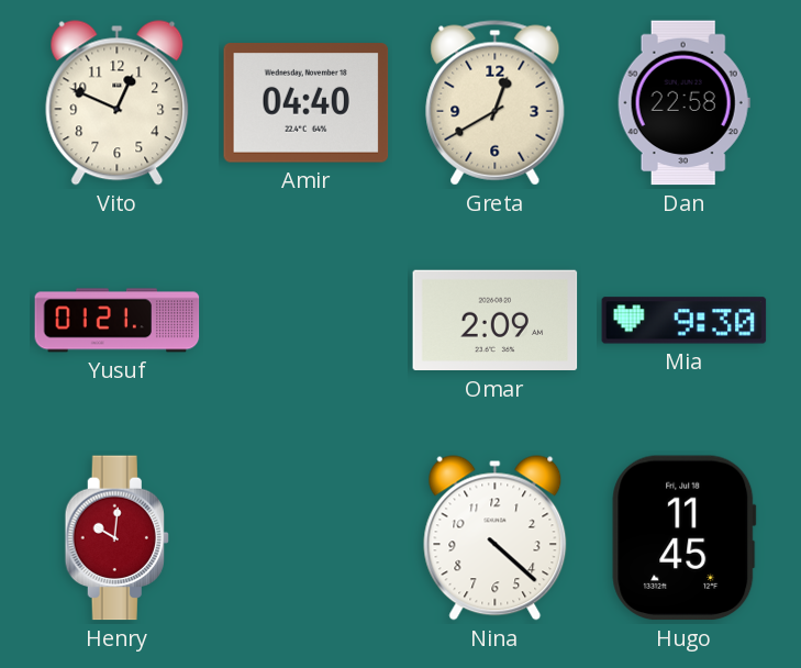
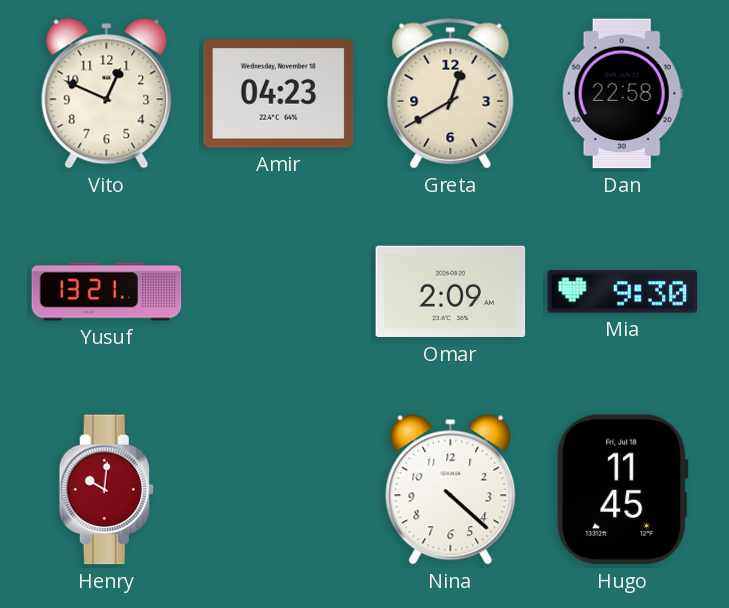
Amir: 04:40 -> 04:23
Yusuf: 01:21 -> 13:21
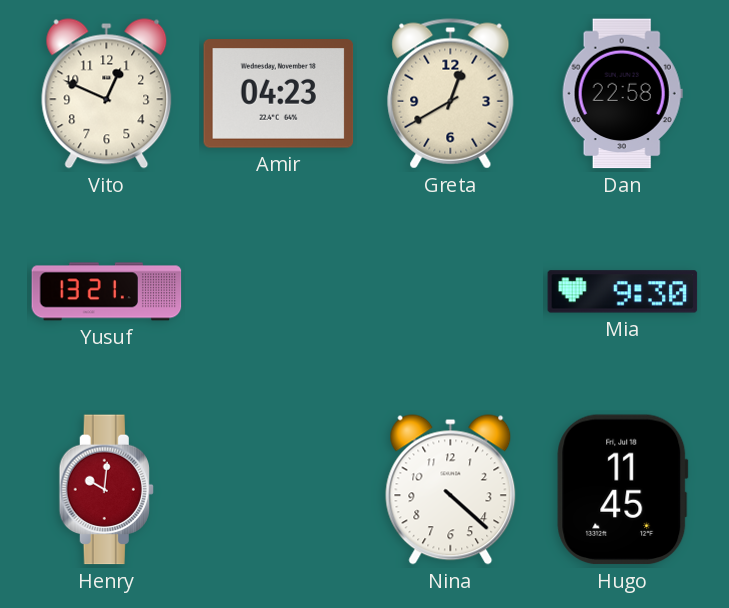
Omar: 2:09 -> none
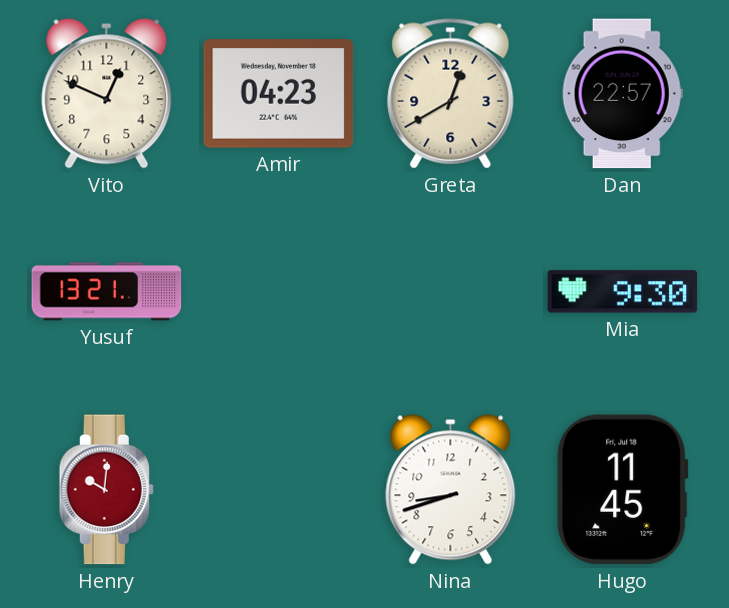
Dan: 22:58 -> 22:57
Nina: 4:22 -> 8:42
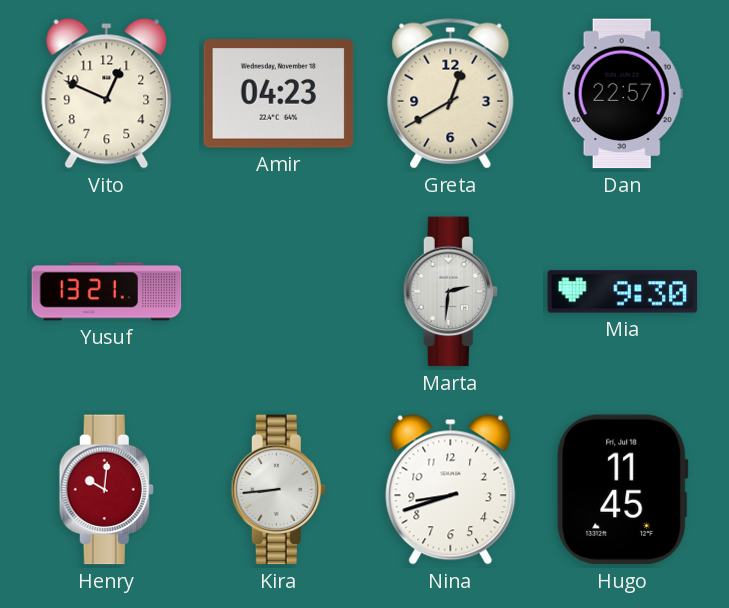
Marta: none -> 2:31
Kira: none -> 8:44
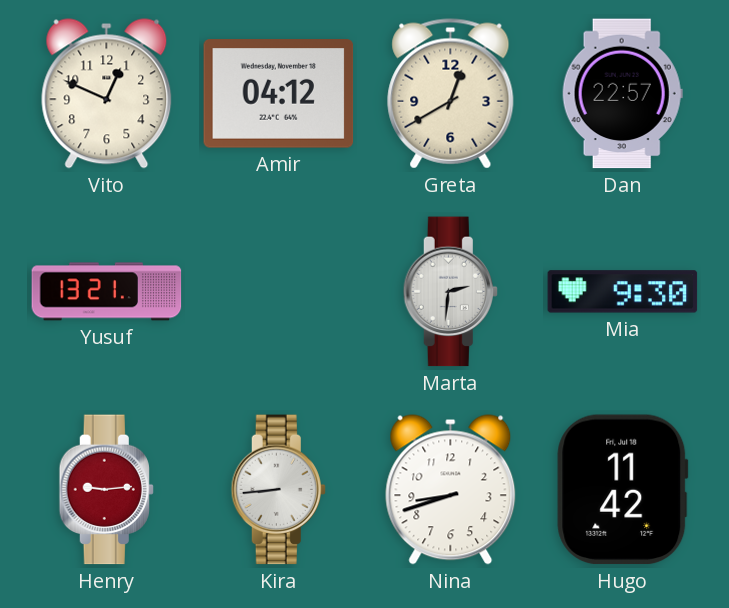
Amir: 04:23 -> 04:12
Henry: 10:01 -> 9:14
Hugo: 11:45 -> 11:42
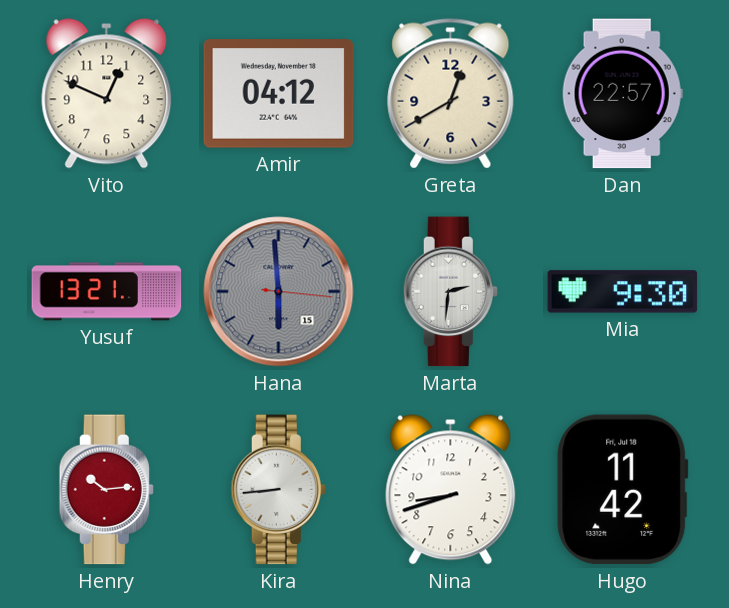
Hana: none -> 5:59
Henry: 9:14 -> 10:14
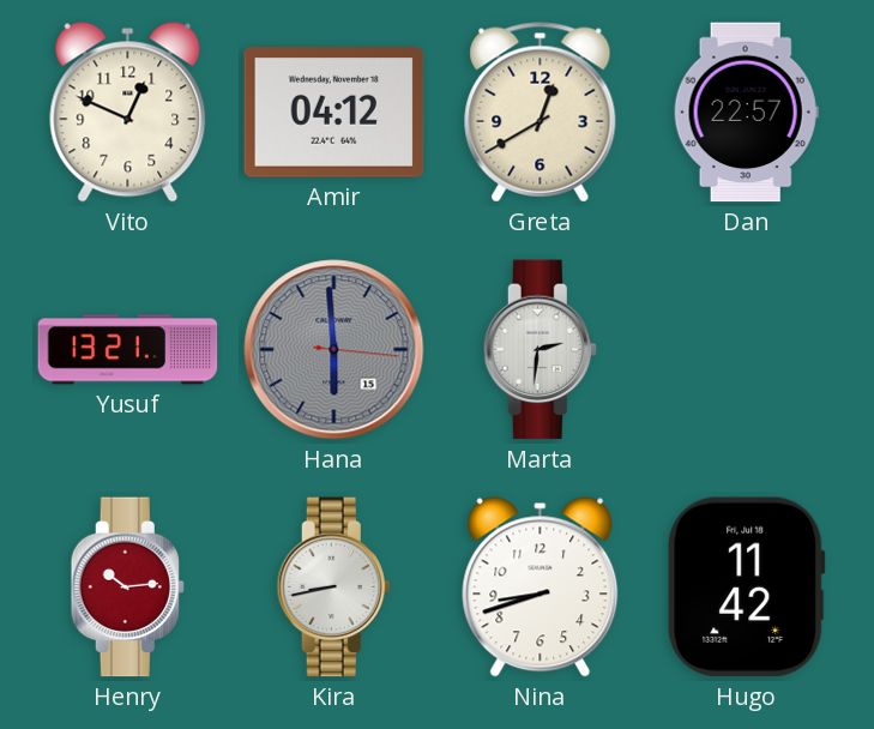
Mia: 9:30 -> none
Kira: 8:44 -> 8:43
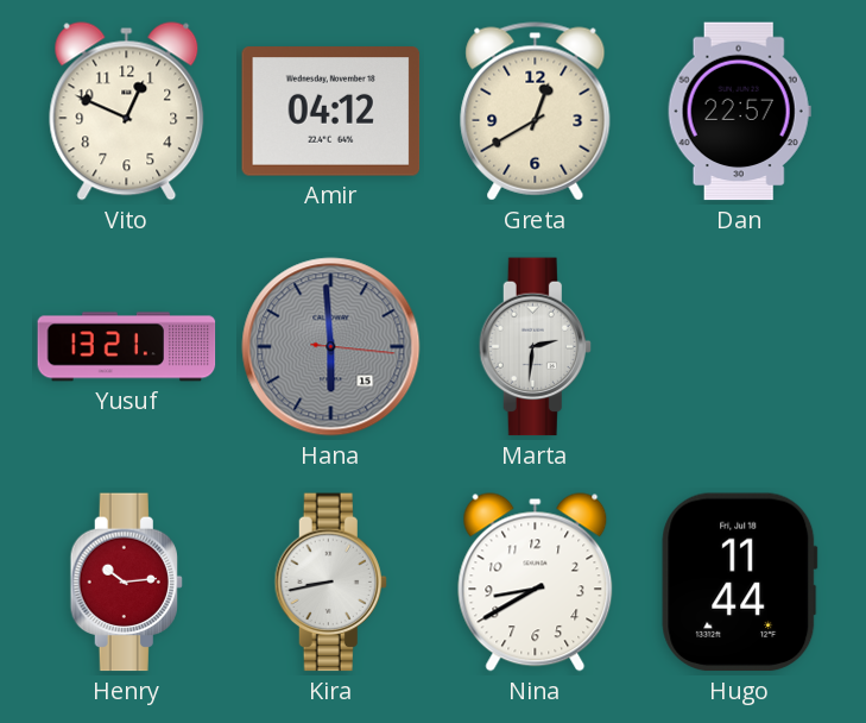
Nina: 8:42 -> 8:40
Hugo: 11:42 -> 11:44
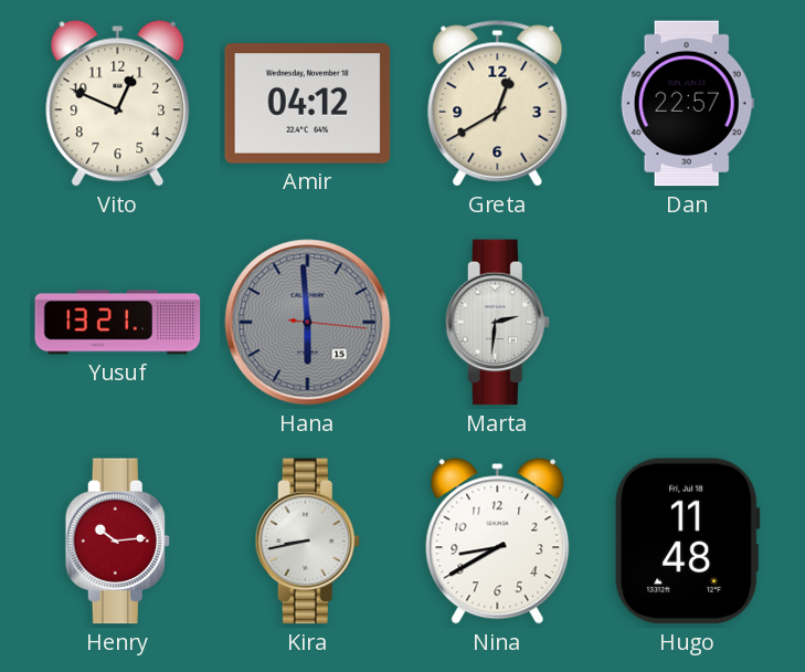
Hugo: 11:44 -> 11:48
